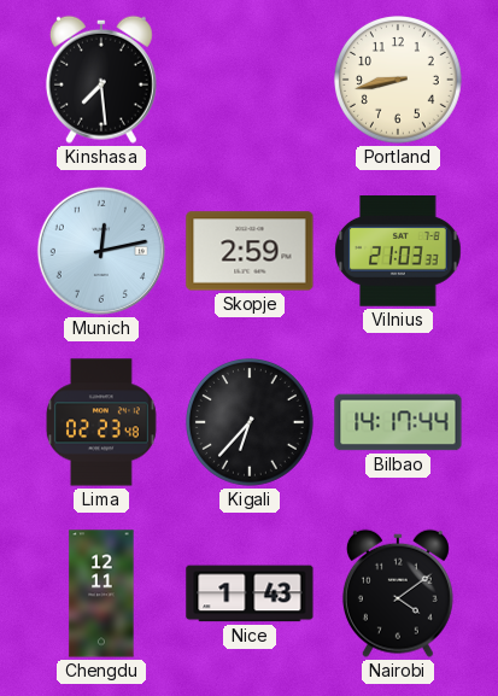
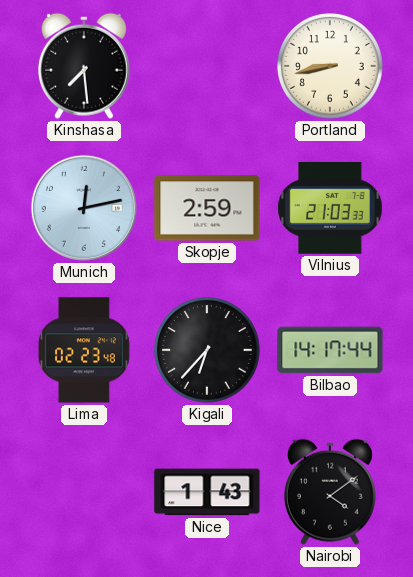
Chengdu: 12:11 -> none
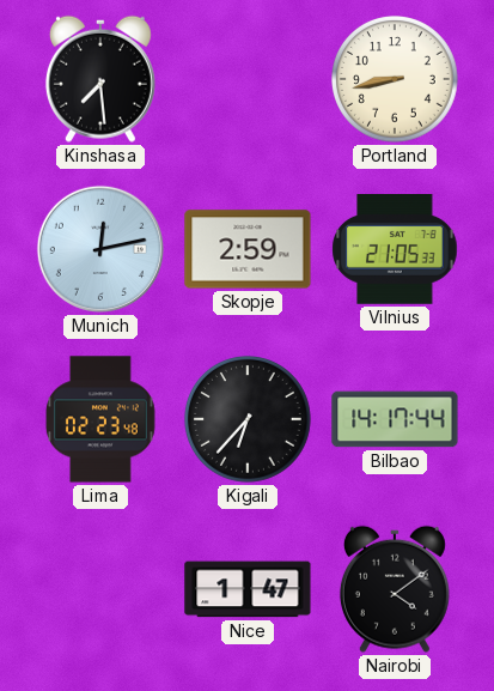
Vilnius: 21:03 -> 21:05
Nice: 1:43 -> 1:47
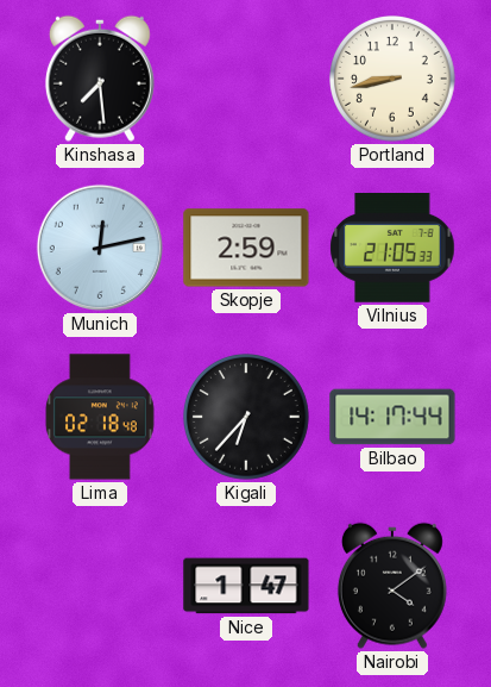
Lima: 02:23 -> 02:18
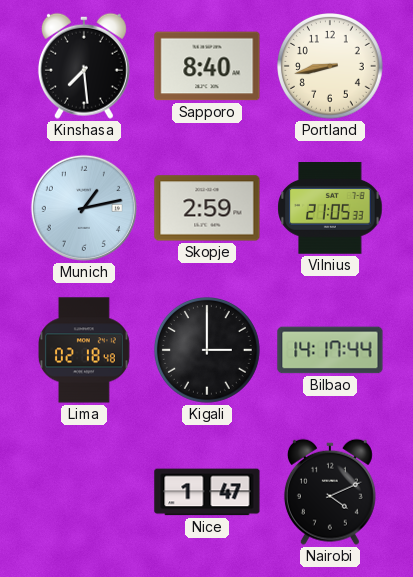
Sapporo: none -> 8:40
Munich: 12:13 -> 1:13
Kigali: 6:37 -> 3:00
Nairobi: 4:09 -> 4:11
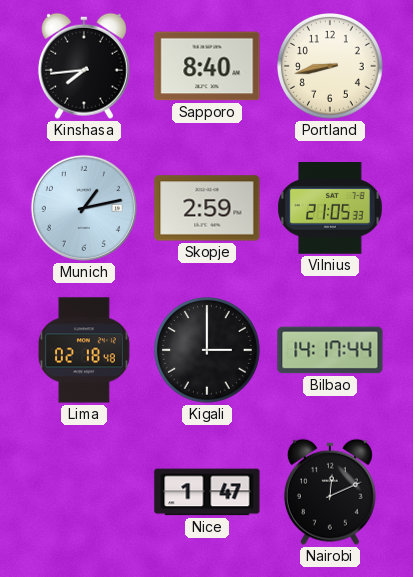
Kinshasa: 7:29 -> 7:44
Nairobi: 4:11 -> 12:11
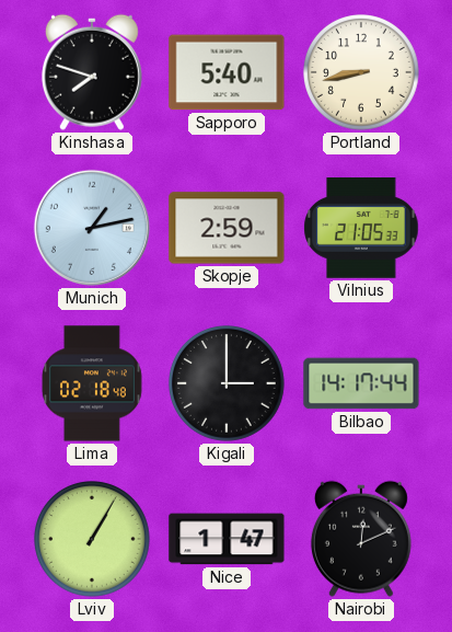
Kinshasa: 7:44 -> 7:48
Sapporo: 8:40 -> 5:40
Lviv: none -> 1:05
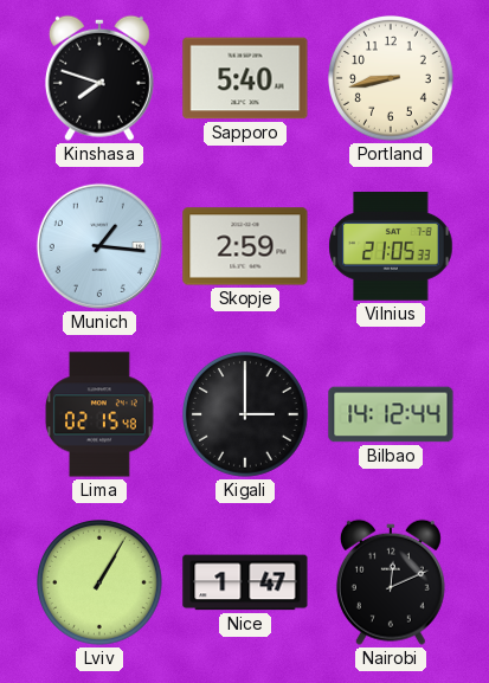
Munich: 1:13 -> 1:16
Lima: 02:18 -> 02:15
Bilbao: 14:17 -> 14:12
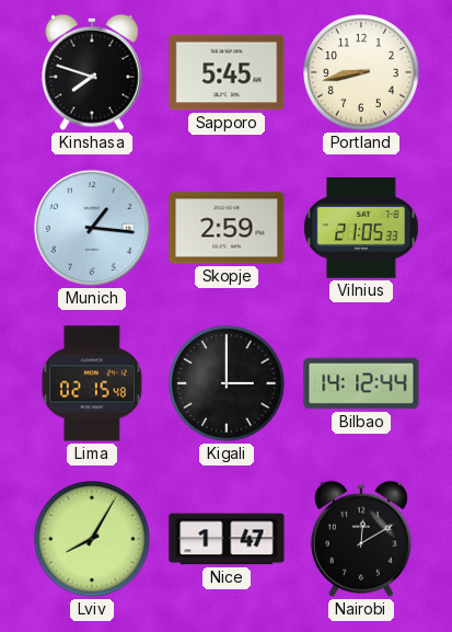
Sapporo: 5:40 -> 5:45
Lviv: 1:05 -> 8:05
Nairobi: 12:11 -> 12:10
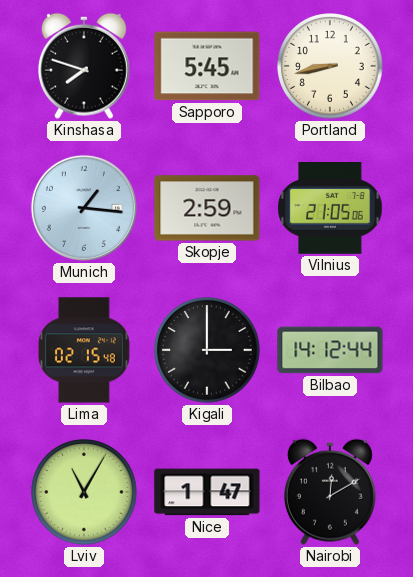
Vilnius: 21:05:33 -> 21:05:06
Lviv: 8:05 -> 11:05
